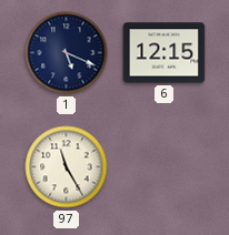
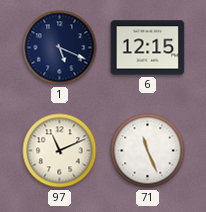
97: 11:25 -> 11:11
71: none -> 11:26
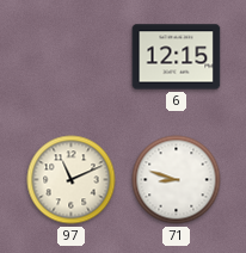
1: 5:19 -> none
71: 11:26 -> 8:48
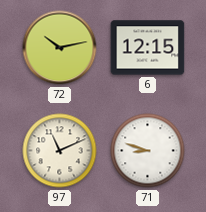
72: none -> 10:13
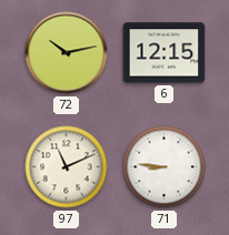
71: 8:48 -> 8:46
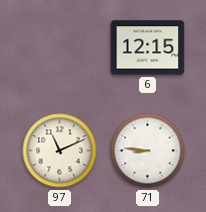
72: 10:13 -> none
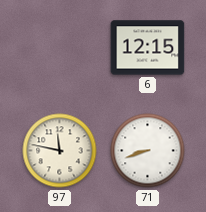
97: 11:11 -> 11:47
71: 8:46 -> 8:42
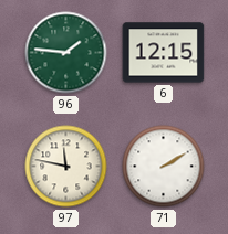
96: none -> 1:46
71: 8:42 -> 2:10
